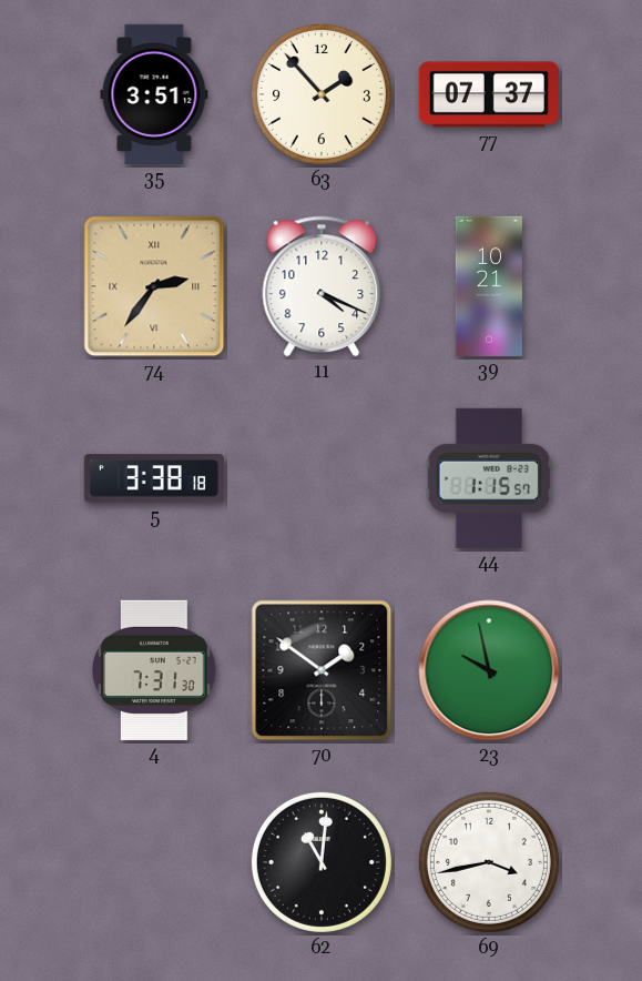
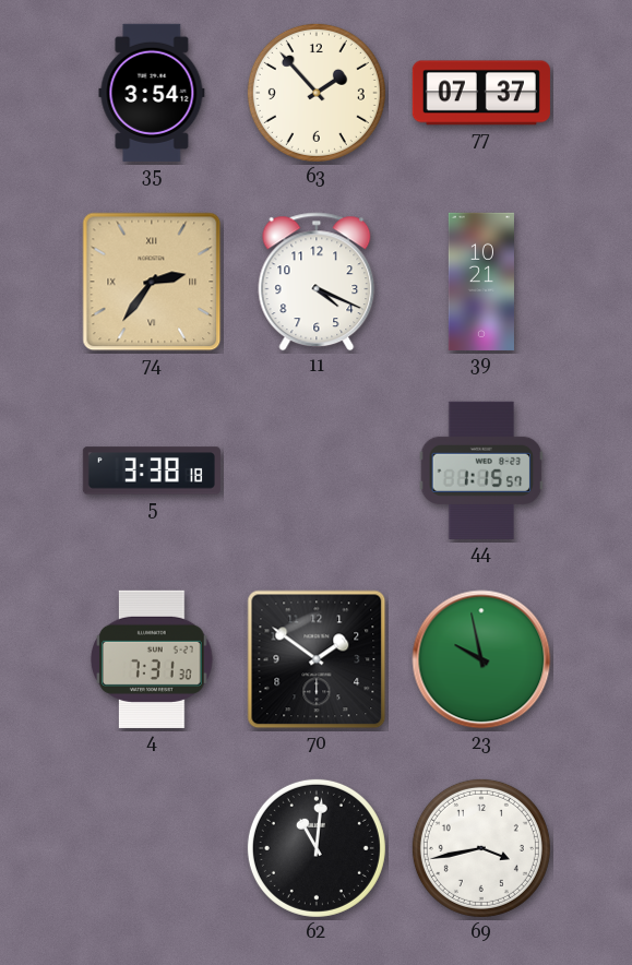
35: 3:51 -> 3:54
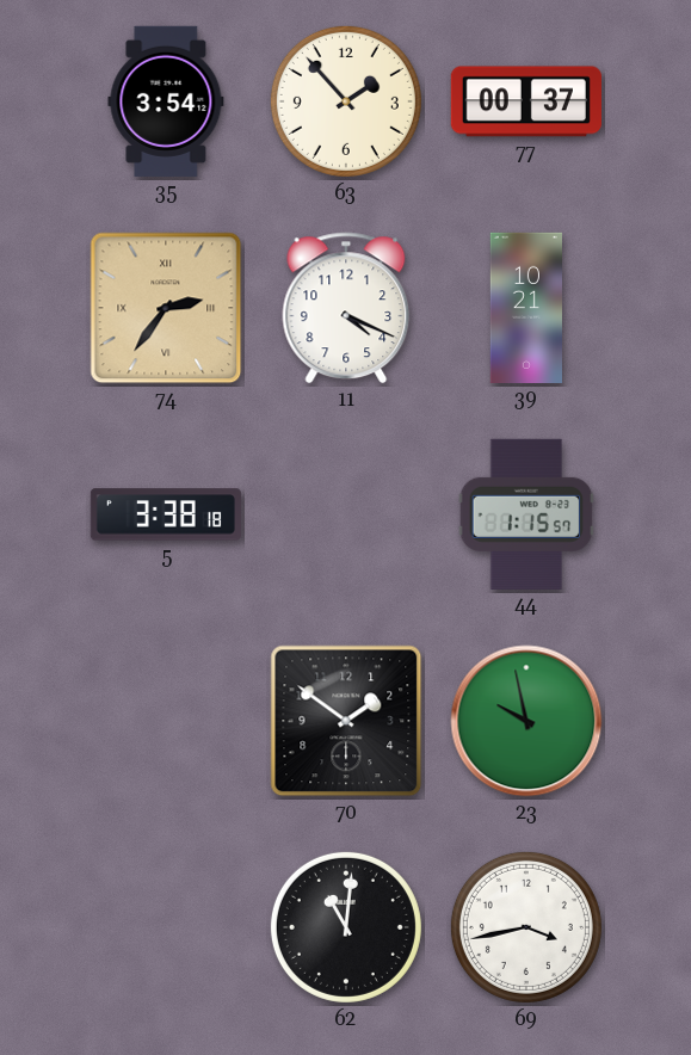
77: 07:37 -> 00:37
4: 7:31 -> none
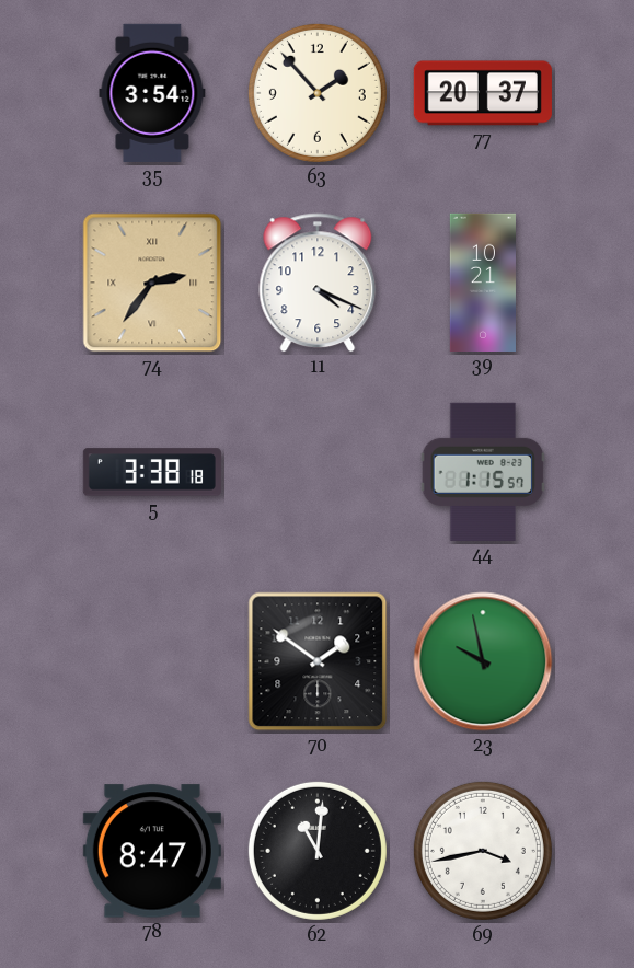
77: 00:37 -> 20:37
78: none -> 8:47
